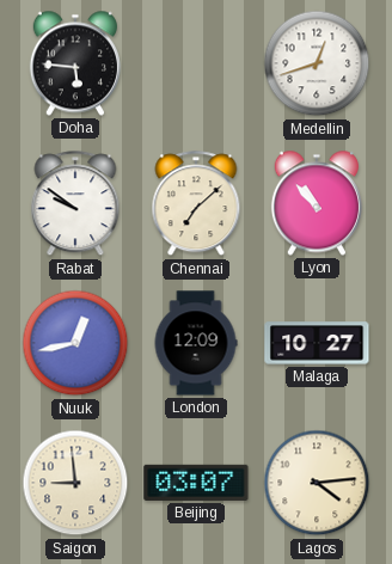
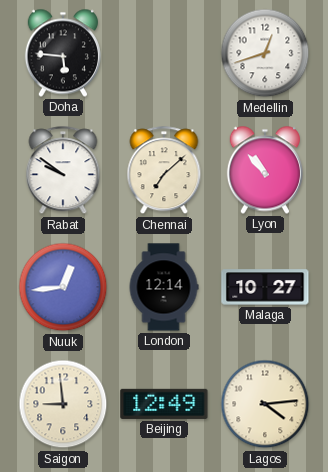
Nuuk: 12:43 -> 12:44
London: 12:09 -> 12:14
Beijing: 03:07 -> 12:49
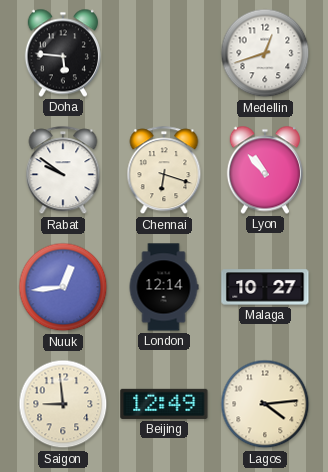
Chennai: 7:08 -> 6:18
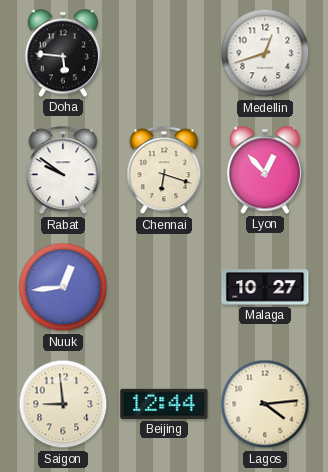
Lyon: 10:53 -> 12:53
London: 12:14 -> none
Beijing: 12:49 -> 12:44
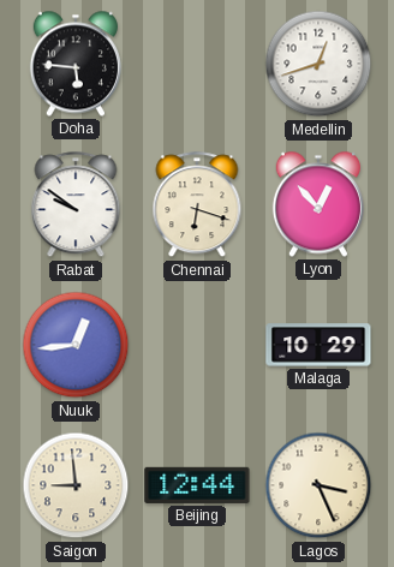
Malaga: 10:27 -> 10:29
Lagos: 4:14 -> 3:26
